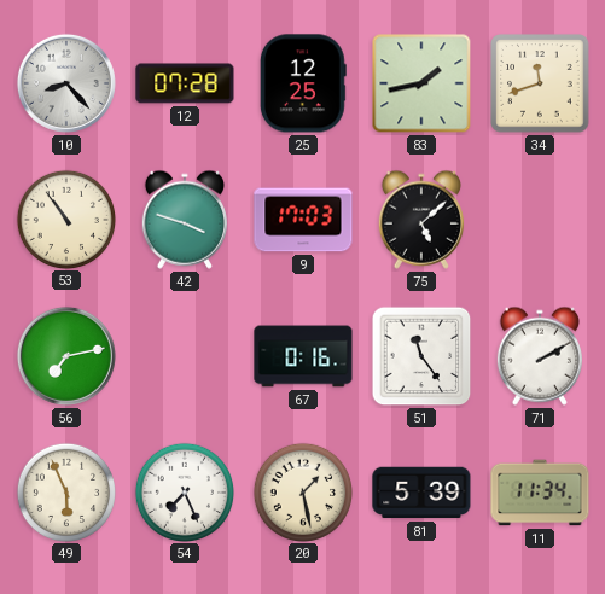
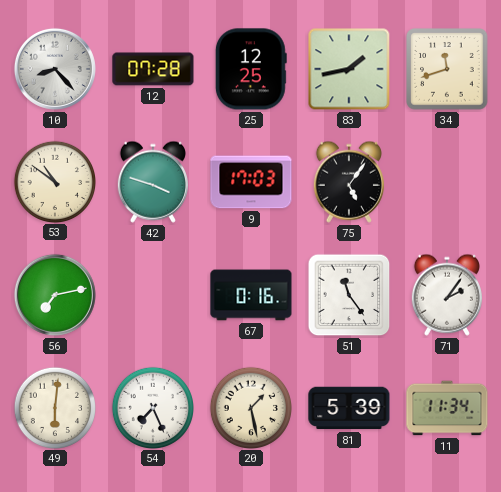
53: 10:54 -> 10:51
75: 5:08 -> 5:06
71: 2:10 -> 2:06
49: 5:56 -> 6:01
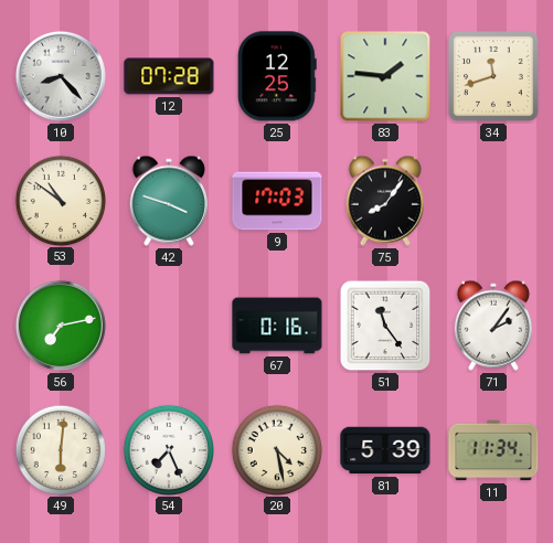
83: 1:43 -> 1:46
75: 5:06 -> 8:06
20: 1:28 -> 4:28
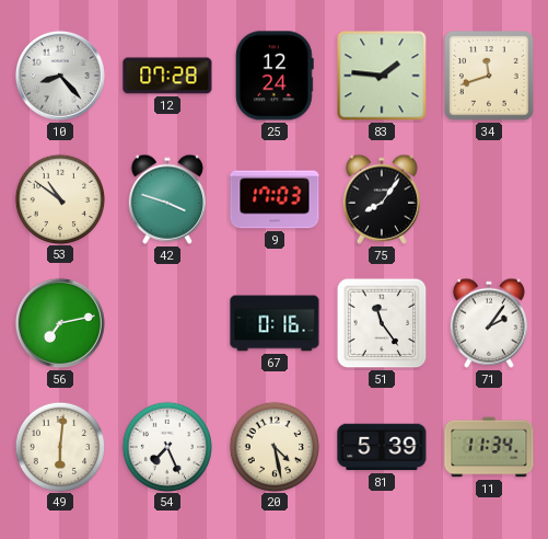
25: 12:25 -> 12:24
